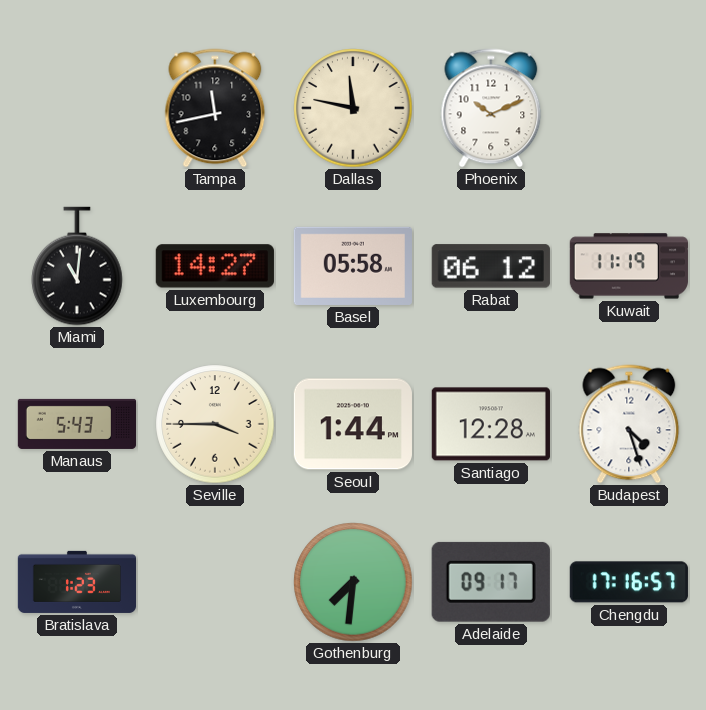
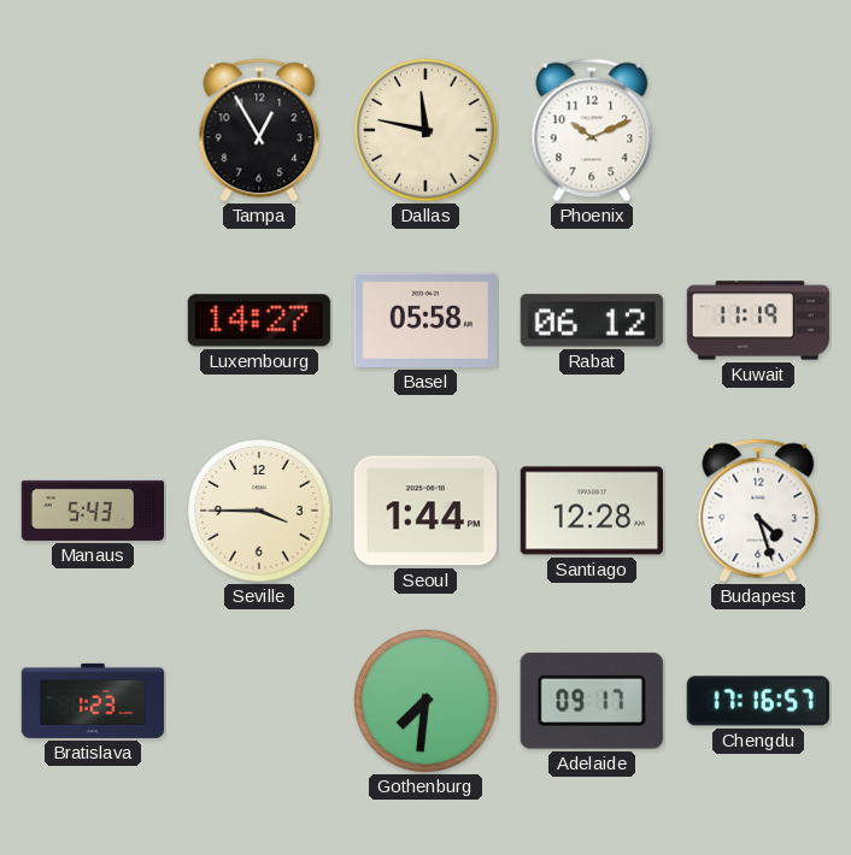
Tampa: 11:43 -> 12:55
Miami: 11:01 -> none
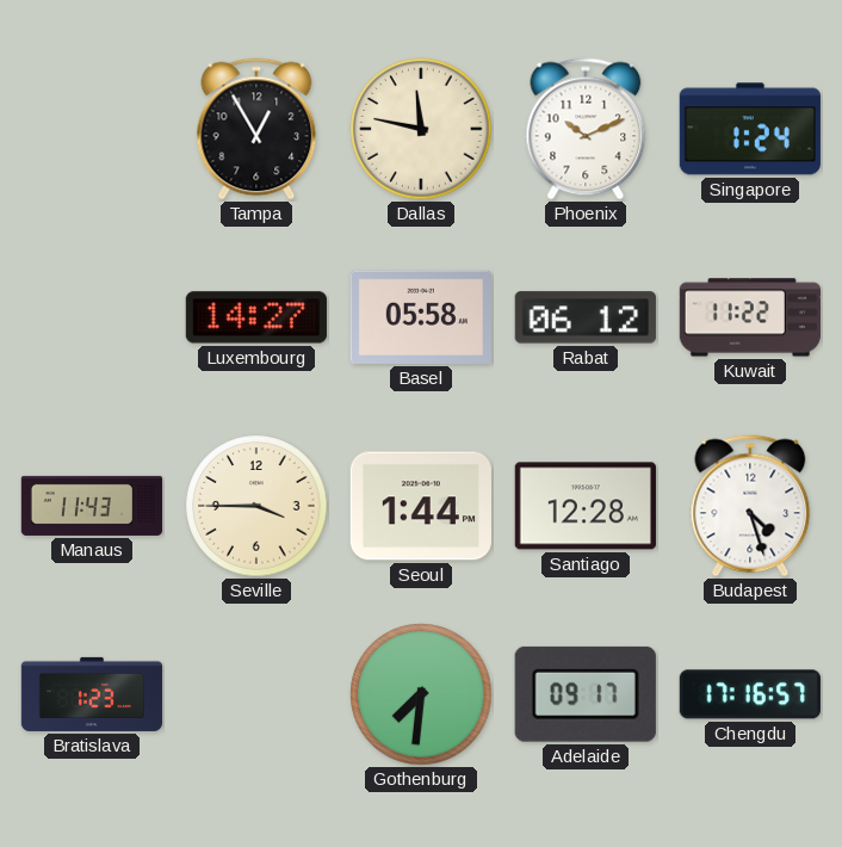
Singapore: none -> 1:24
Kuwait: 11:19 -> 11:22
Manaus: 5:43 -> 11:43
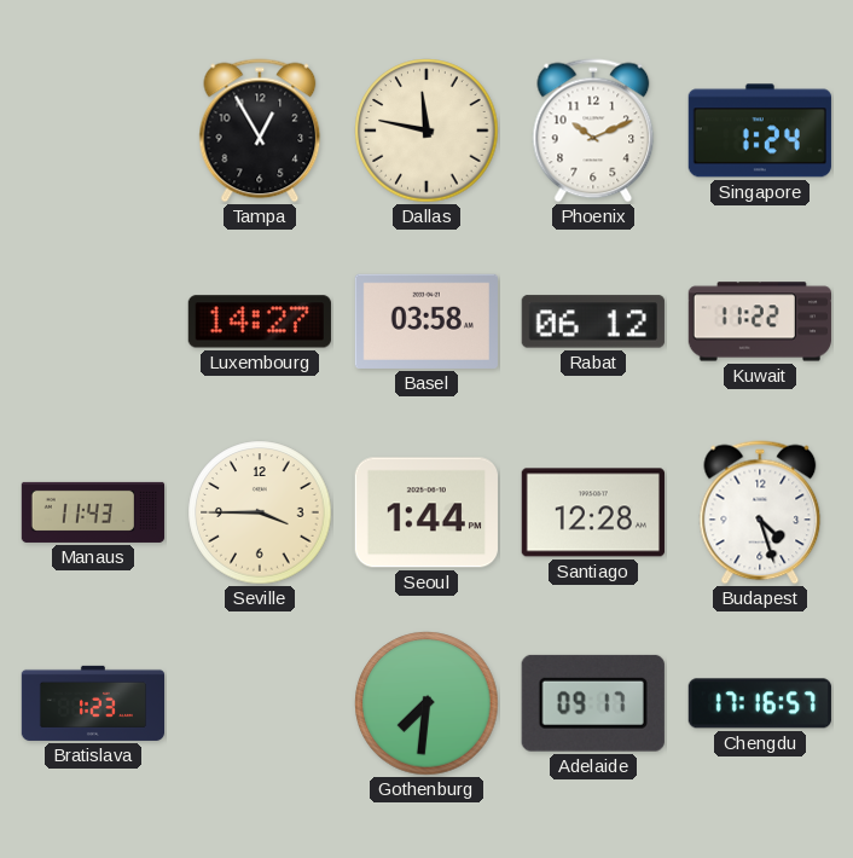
Basel: 05:58 -> 03:58
